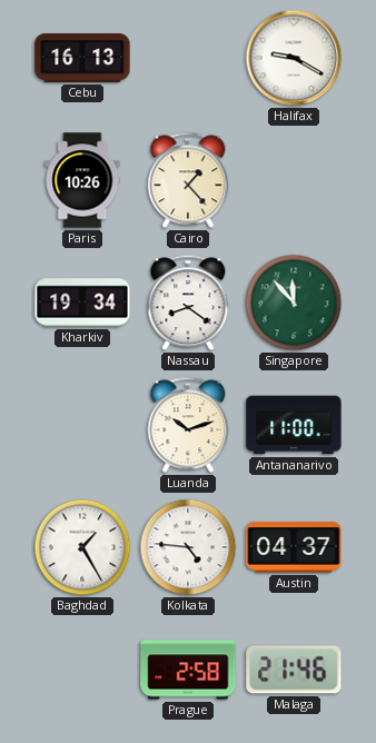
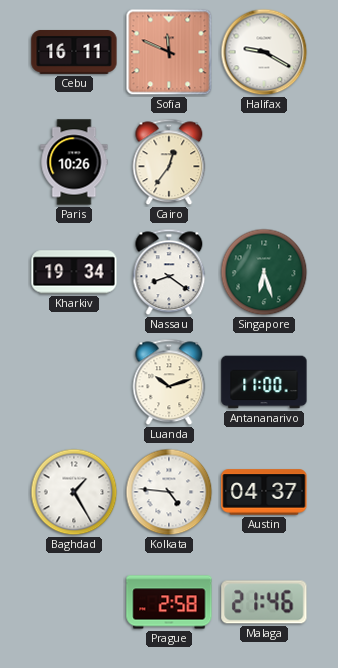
Cebu: 16:13 -> 16:11
Sofia: none -> 11:49
Cairo: 1:23 -> 12:36
Singapore: 11:53 -> 6:27
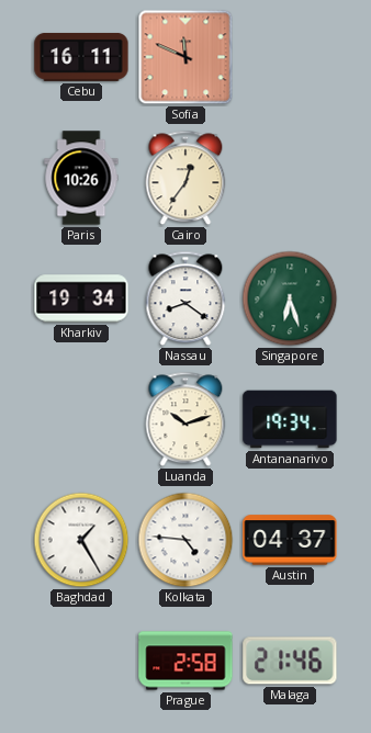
Halifax: 9:20 -> none
Antananarivo: 11:00 -> 19:34
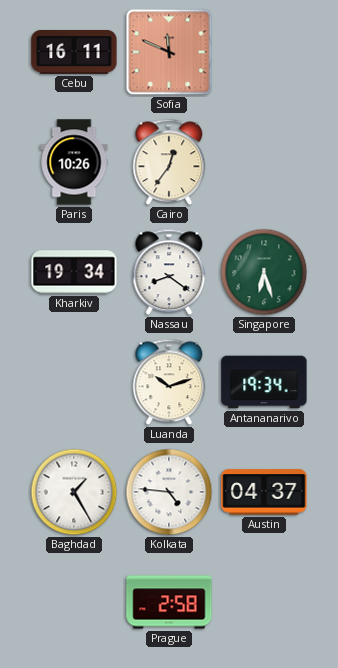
Malaga: 21:46 -> none
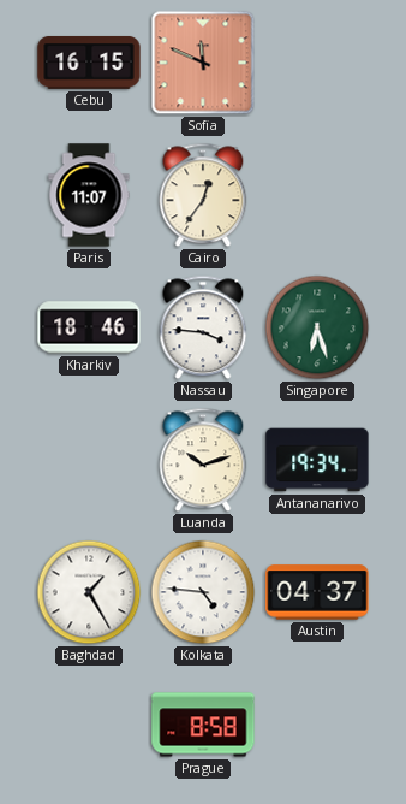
Cebu: 16:11 -> 16:15
Paris: 10:26 -> 11:07
Kharkiv: 19:34 -> 18:46
Nassau: 8:21 -> 3:46
Prague: 2:58 -> 8:58
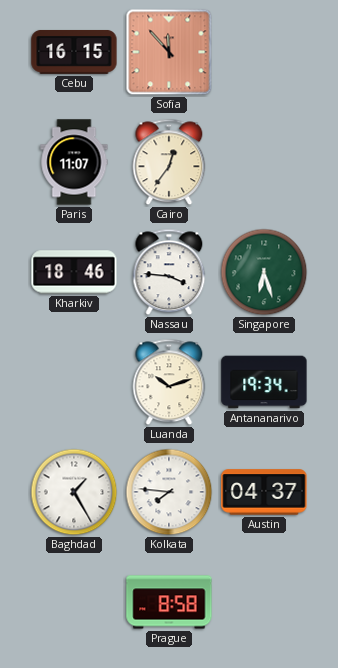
Sofia: 11:49 -> 11:53
Kolkata: 4:46 -> 7:46
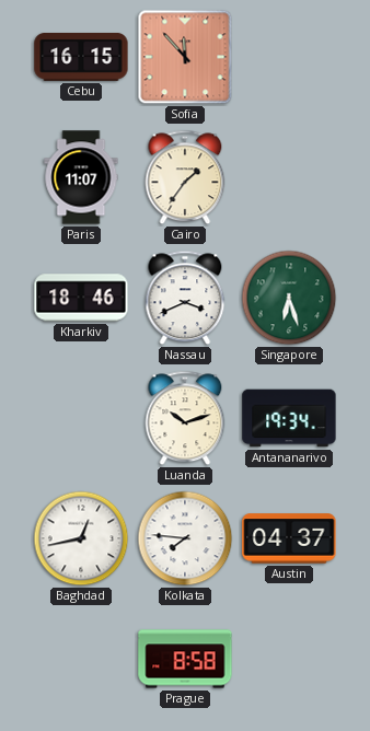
Cairo: 12:36 -> 1:36
Nassau: 3:46 -> 3:41
Baghdad: 1:25 -> 12:43
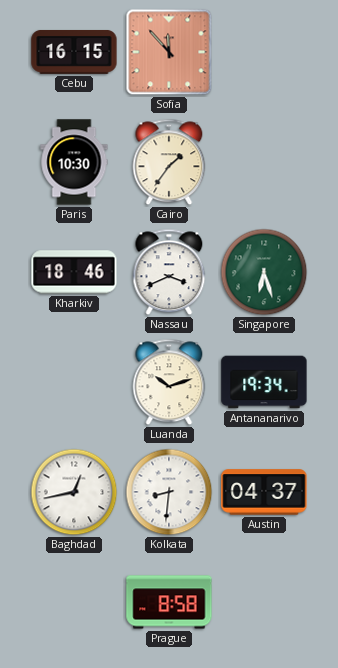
Paris: 11:07 -> 10:30
Kolkata: 7:46 -> 8:31
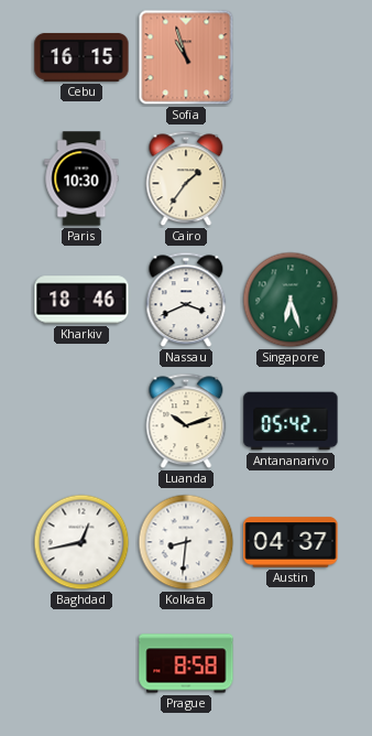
Sofia: 11:53 -> 10:57
Antananarivo: 19:34 -> 05:42
